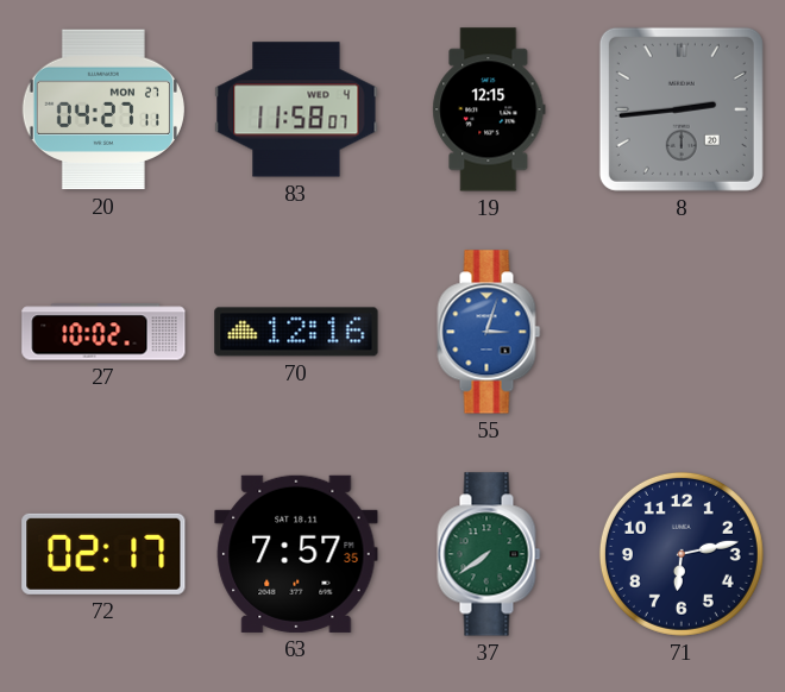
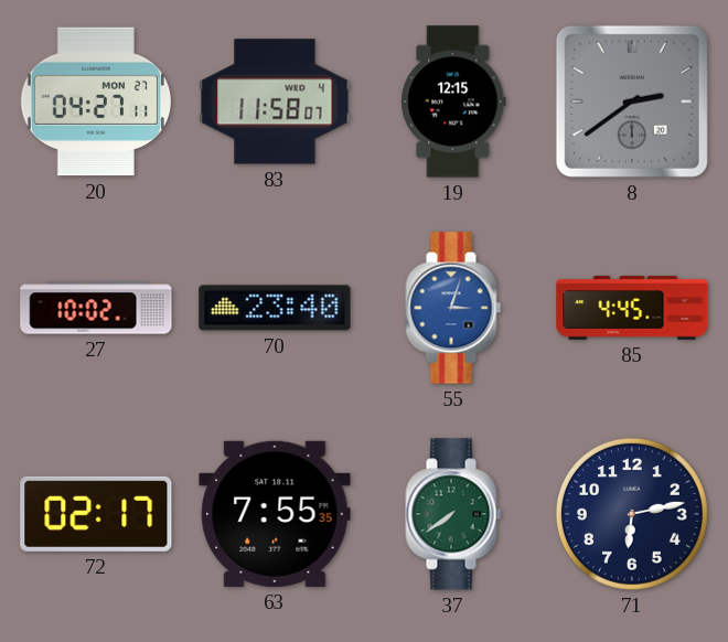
8: 2:44 -> 2:39
70: 12:16 -> 23:40
85: none -> 4:45
63: 7:57 -> 7:55
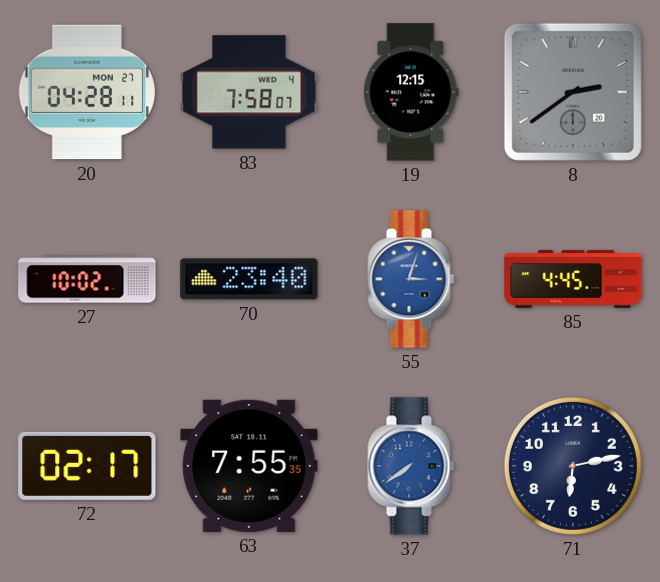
20: 04:27 -> 04:28
83: 11:58 -> 7:58
37 dial: green -> blue
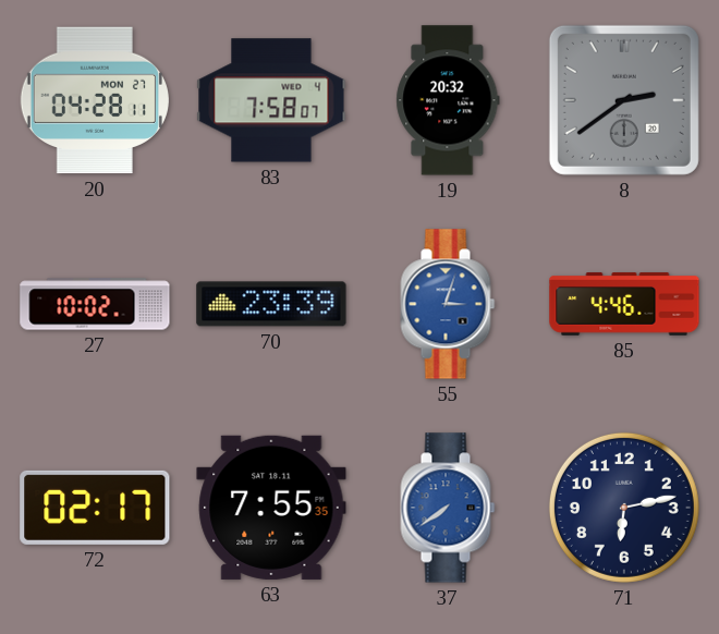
19: 12:15 -> 20:32
70: 23:40 -> 23:39
85: 4:45 -> 4:46
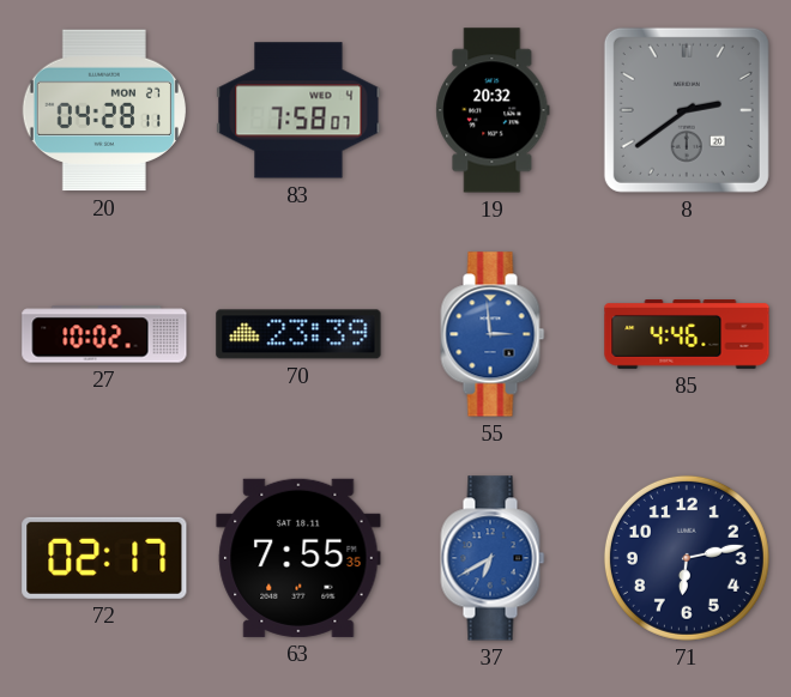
55: 3:03 -> 2:59
37: 7:39 -> 6:40
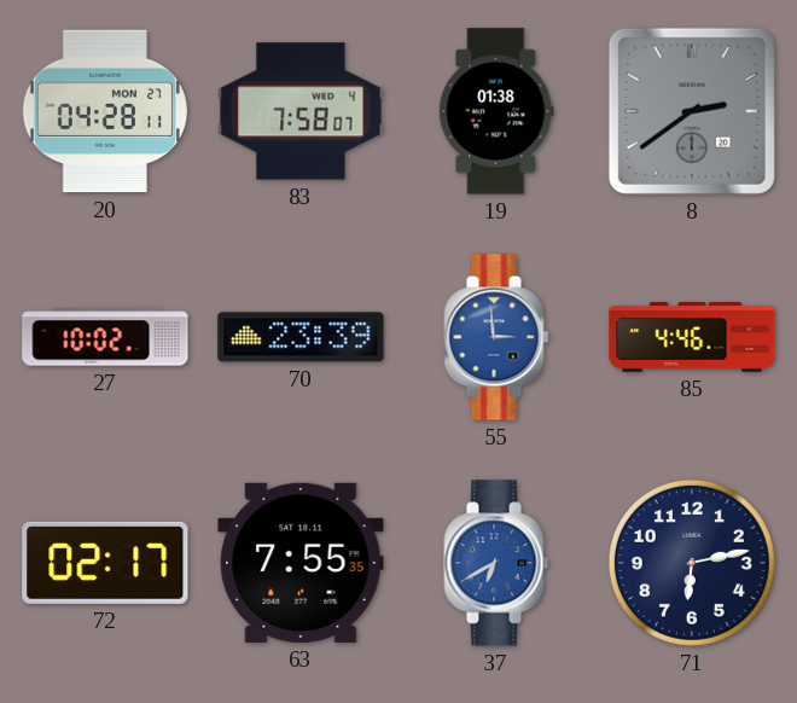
19: 20:32 -> 01:38
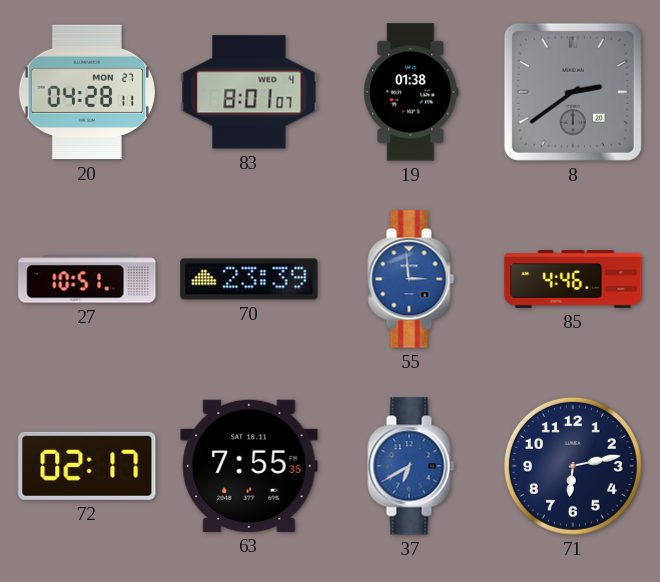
83: 7:58 -> 8:01
27: 10:02 -> 10:51
